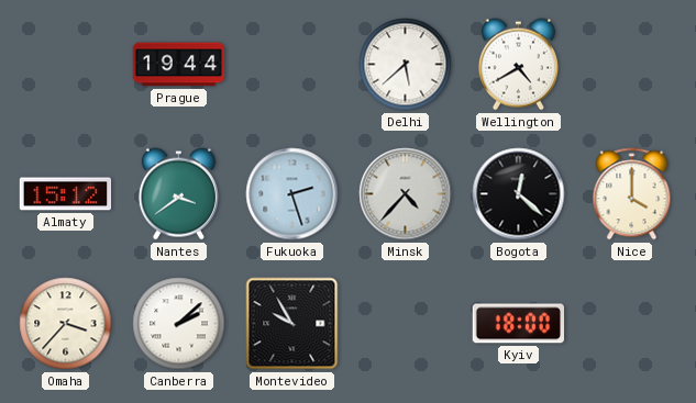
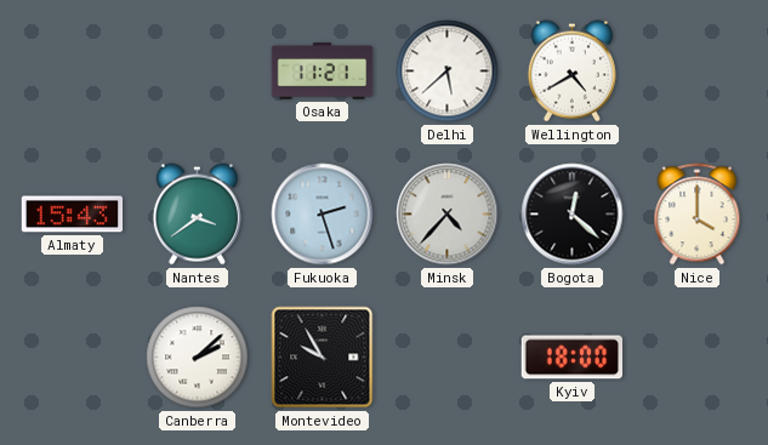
Prague: 19:44 -> none
Osaka: none -> 11:21
Almaty: 15:12 -> 15:43
Omaha: 3:37 -> none
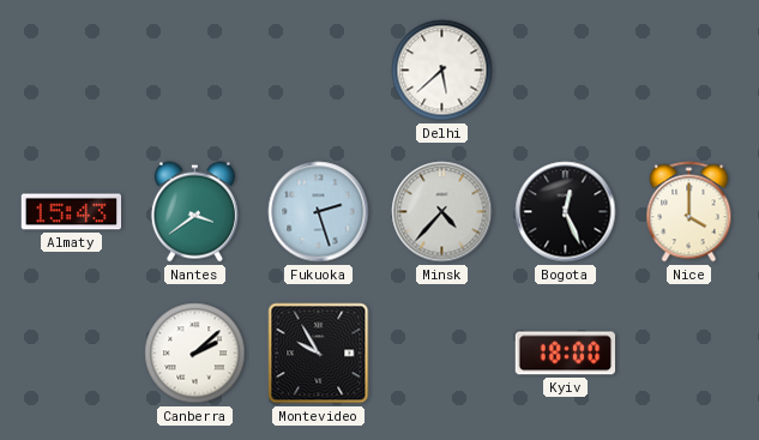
Osaka: 11:21 -> none
Wellington: 4:40 -> none
Bogota: 12:22 -> 12:26
